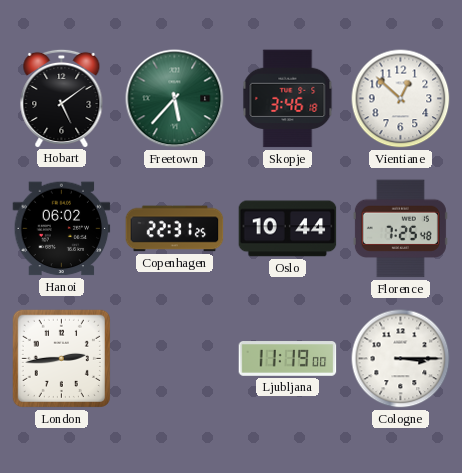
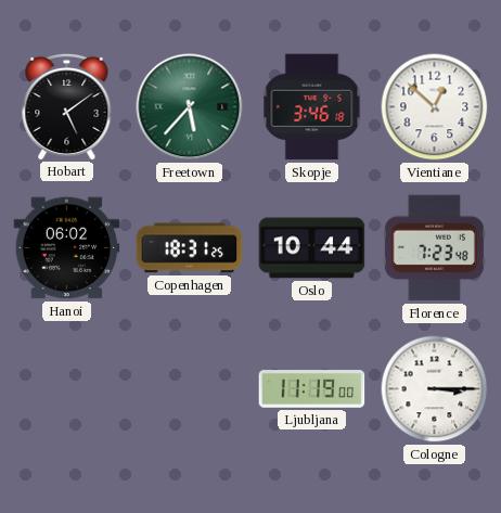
Copenhagen: 22:31 -> 18:31
Florence: 7:25 -> 7:23
London: 2:44 -> none
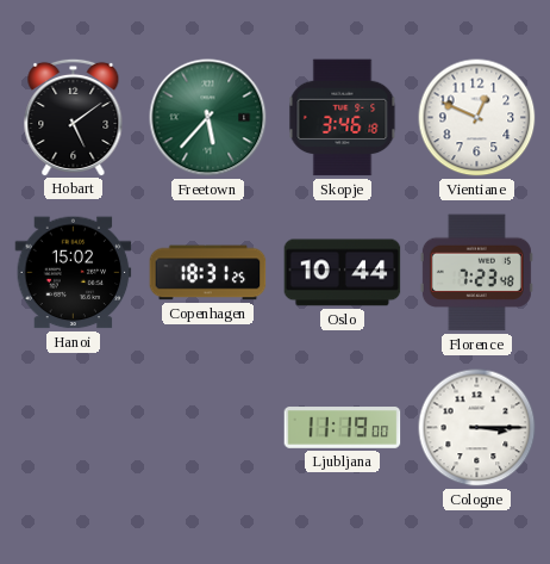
Vientiane: 12:52 -> 12:49
Hanoi: 06:02 -> 15:02
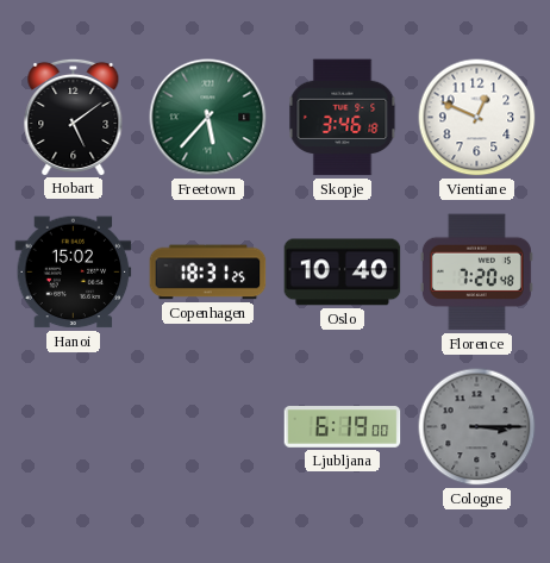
Oslo: 10:44 -> 10:40
Florence: 7:23 -> 7:20
Ljubljana: 11:19 -> 6:19
Cologne dial: white -> grey
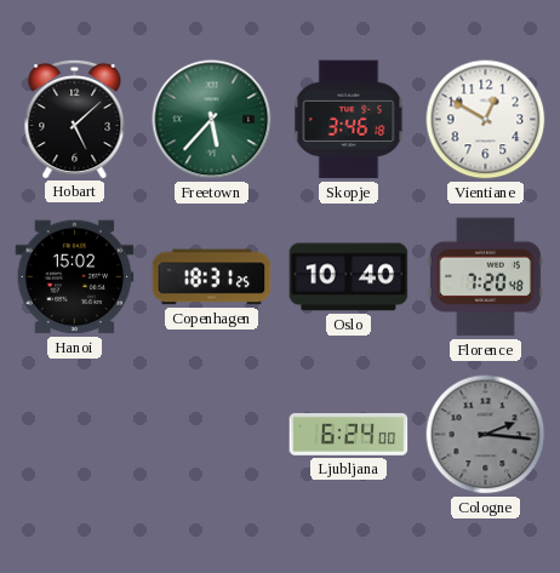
Hobart: 5:09 -> 5:08
Vientiane: 12:49 -> 12:50
Ljubljana: 6:19 -> 6:24
Cologne: 3:15 -> 2:16
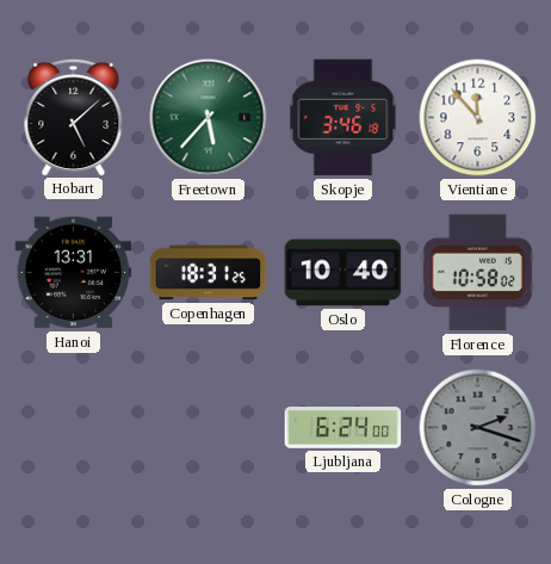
Vientiane: 12:50 -> 11:53
Hanoi: 15:02 -> 13:31
Florence: 7:20 -> 10:58
Cologne: 2:16 -> 2:18
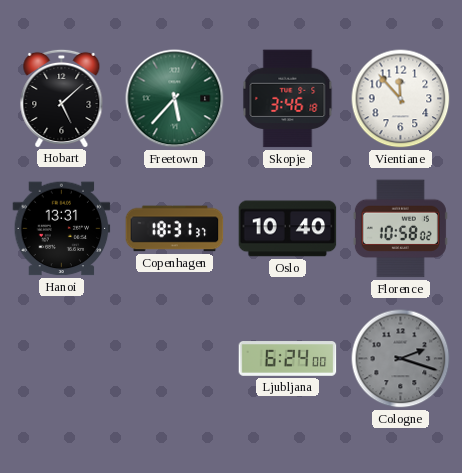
Copenhagen: 18:31:25 -> 18:31:37
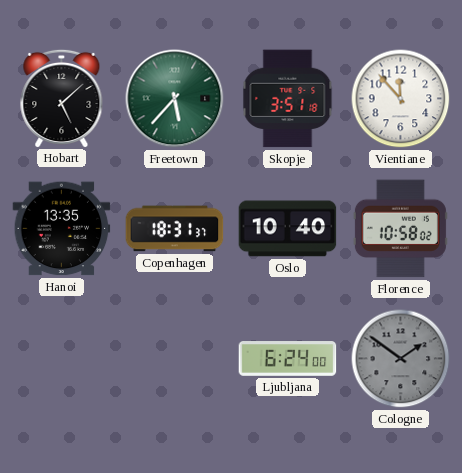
Skopje: 3:46 -> 3:51
Hanoi: 13:31 -> 13:35
Cologne: 2:18 -> 1:51
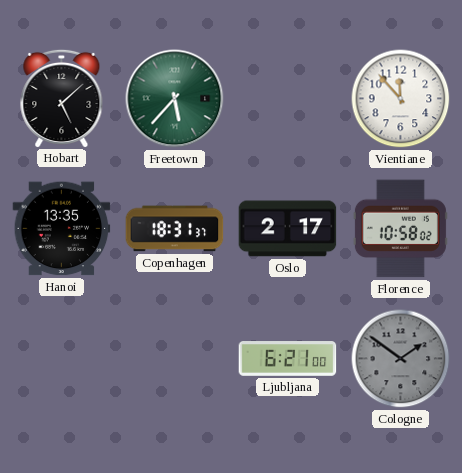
Skopje: 3:51 -> none
Oslo: 10:40 -> 2:17
Ljubljana: 6:24 -> 6:21
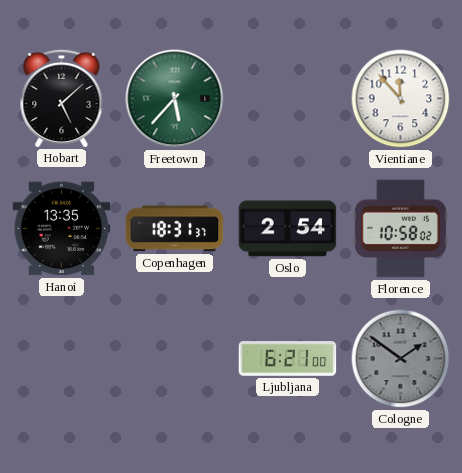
Oslo: 2:17 -> 2:54
